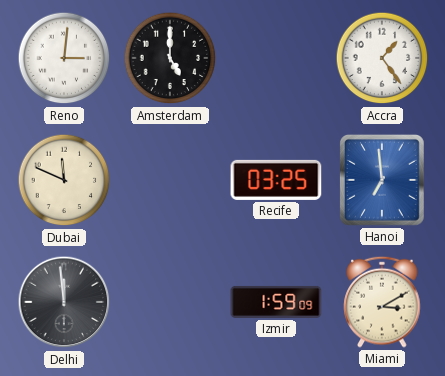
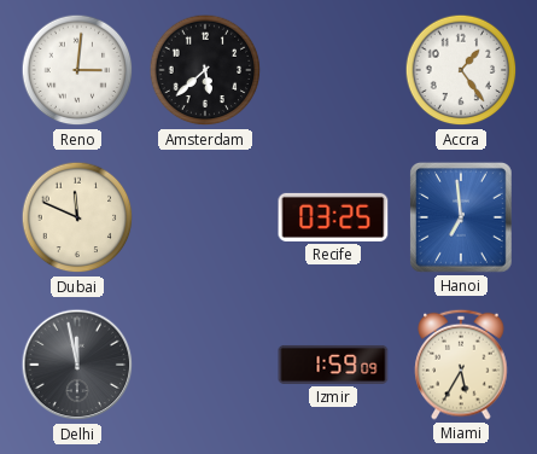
Amsterdam: 5:00 -> 5:38
Delhi: 11:59 -> 11:58
Miami: 3:10 -> 5:35
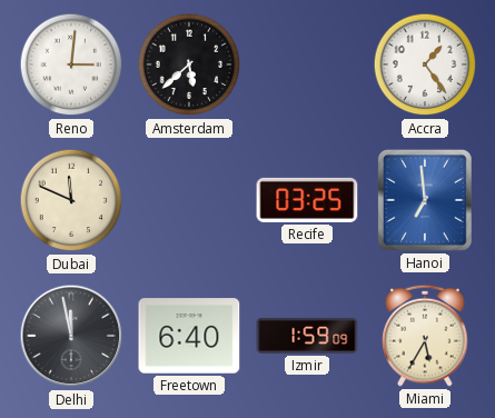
Freetown: none -> 6:40
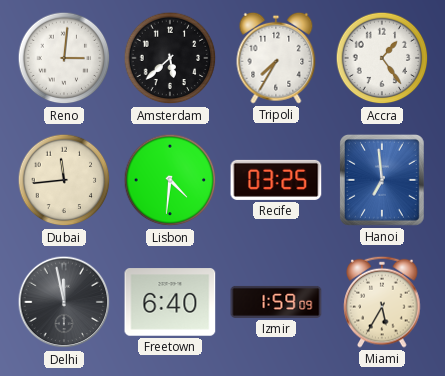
Tripoli: none -> 7:35
Dubai: 11:49 -> 11:44
Lisbon: none -> 4:31
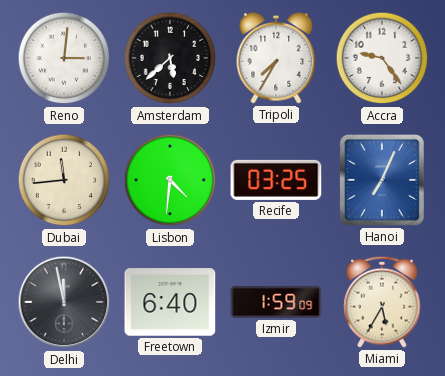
Accra: 1:24 -> 9:24
Hanoi: 6:59 -> 7:04
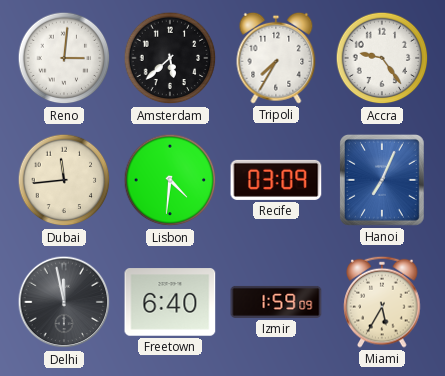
Recife: 03:25 -> 03:09
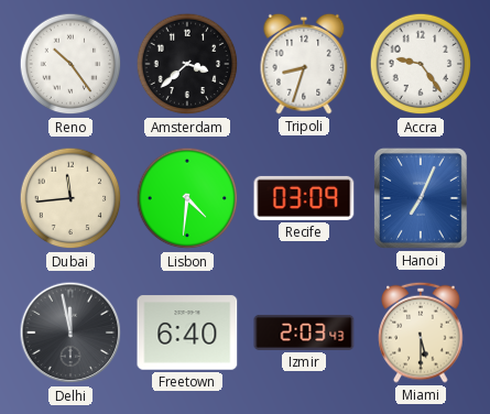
Reno: 3:01 -> 10:24
Amsterdam: 5:38 -> 3:38
Tripoli: 7:35 -> 8:33
Izmir: 1:59 -> 2:03
Miami: 5:35 -> 5:30
